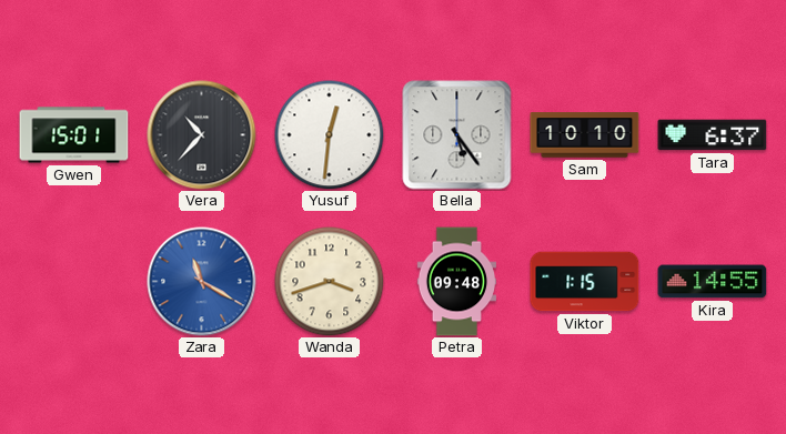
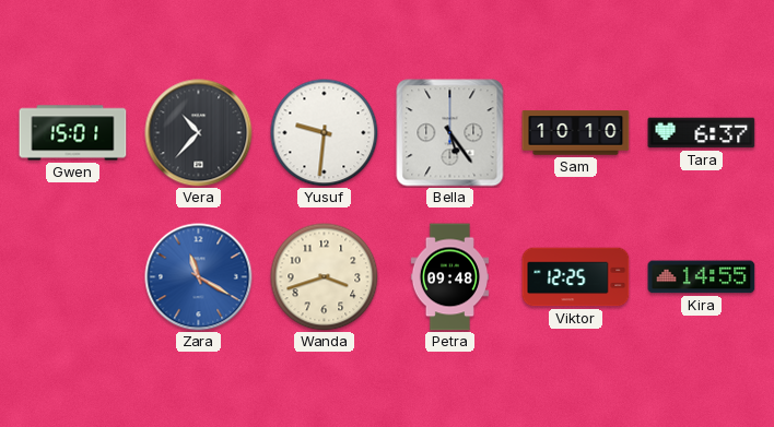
Yusuf: 12:31 -> 9:31
Viktor: 1:15 -> 12:25
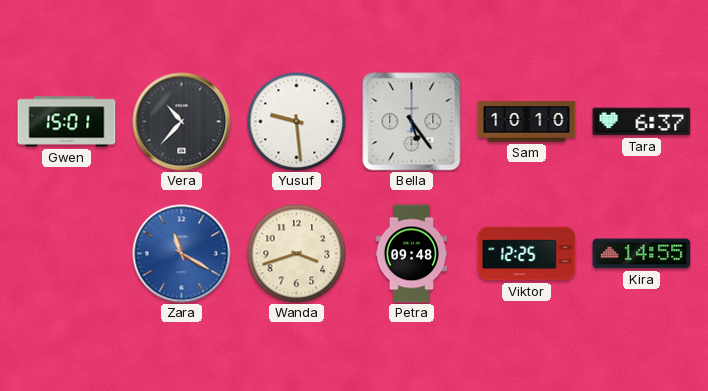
Yusuf: 9:31 -> 9:29
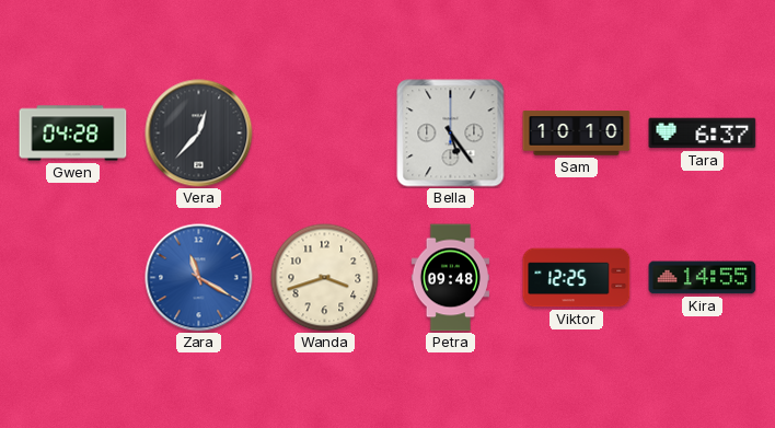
Gwen: 15:01 -> 04:28
Vera: 10:37 -> 12:37
Yusuf: 9:29 -> none
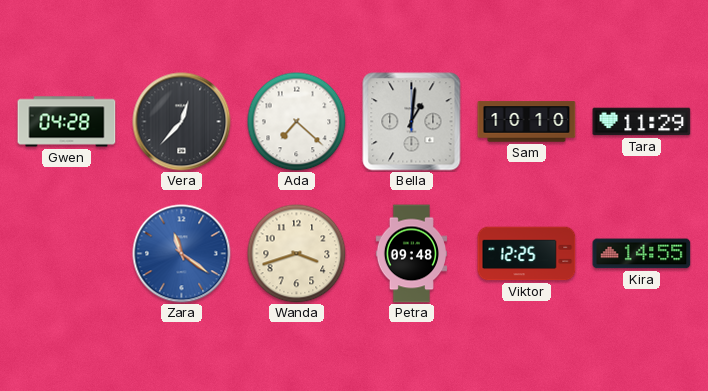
Ada: none -> 7:22
Bella: 5:24 -> 1:01
Tara: 6:37 -> 11:29
Zara: 11:20 -> 11:21
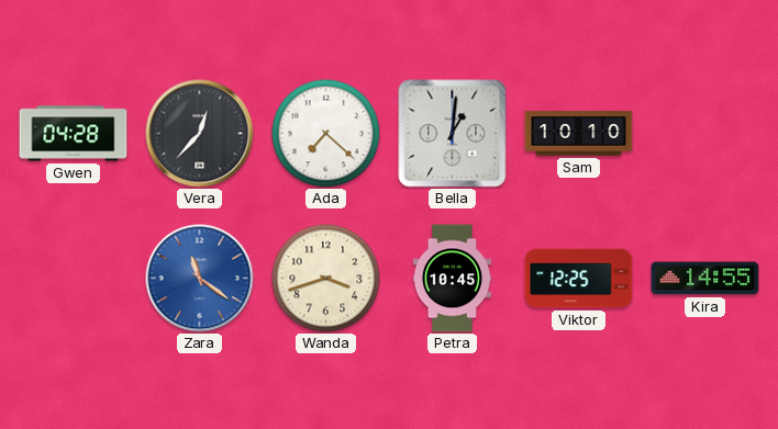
Tara: 11:29 -> none
Petra: 09:48 -> 10:45
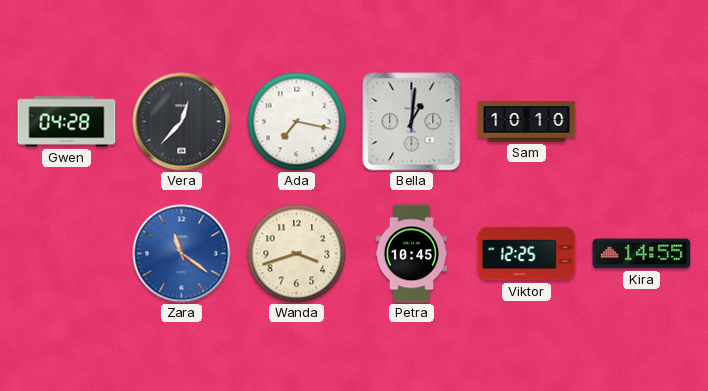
Ada: 7:22 -> 7:17
